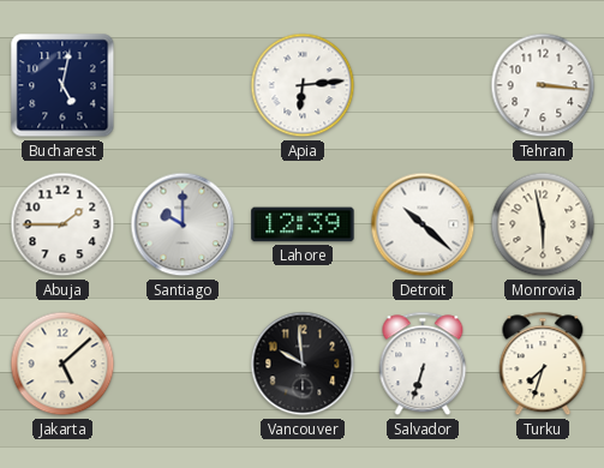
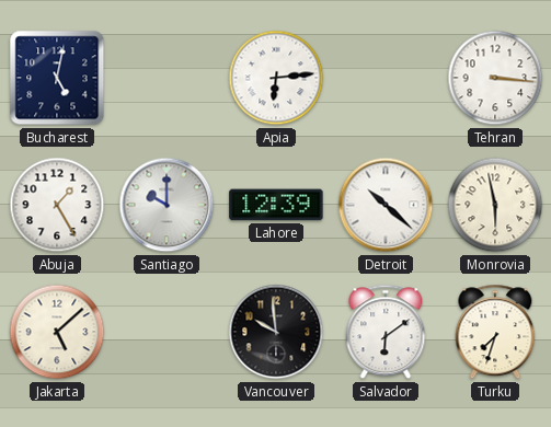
Abuja: 1:45 -> 1:25
Salvador: 6:33 -> 6:09
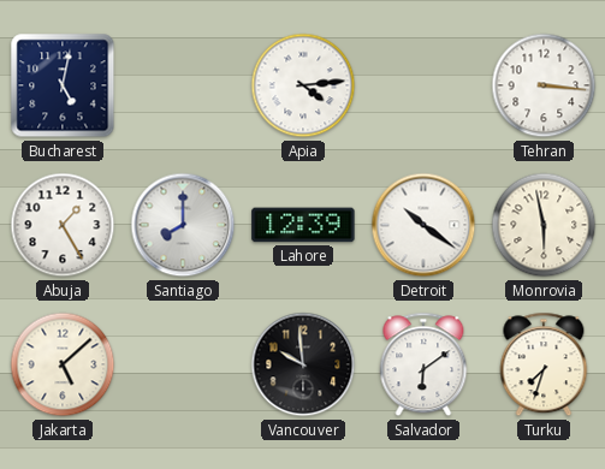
Apia: 6:14 -> 4:14
Santiago: 10:00 -> 8:00
Detroit: 10:22 -> 10:21
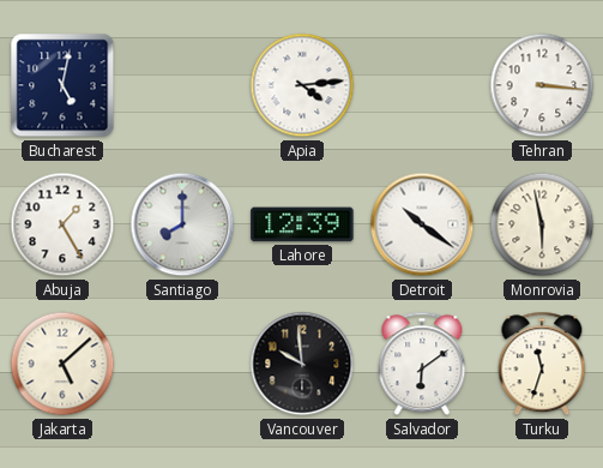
Turku: 7:33 -> 11:33
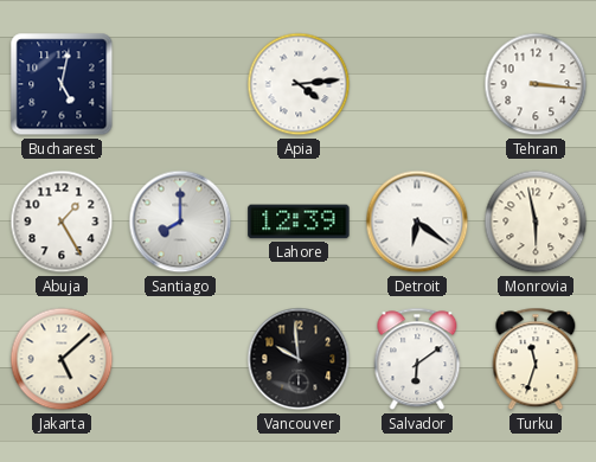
Detroit: 10:21 -> 6:21
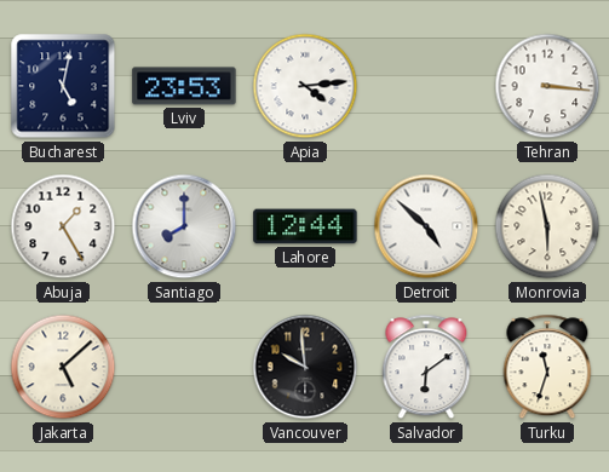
Lviv: none -> 23:53
Lahore: 12:39 -> 12:44
Detroit: 6:21 -> 4:52
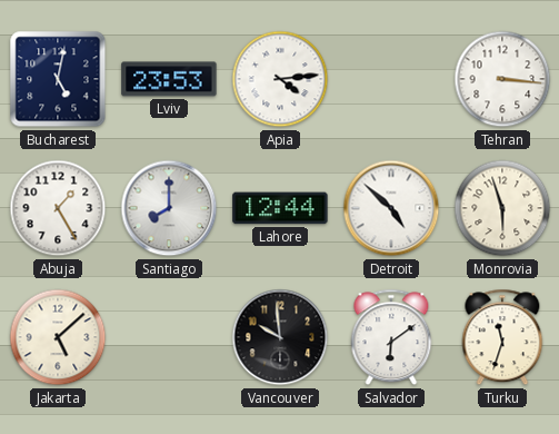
Monrovia: 5:58 -> 5:57
